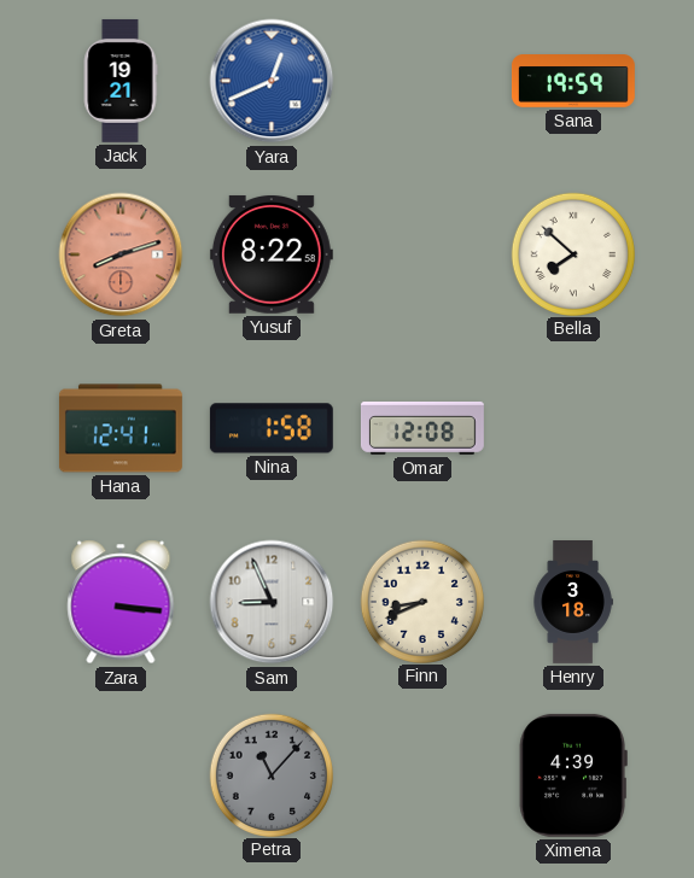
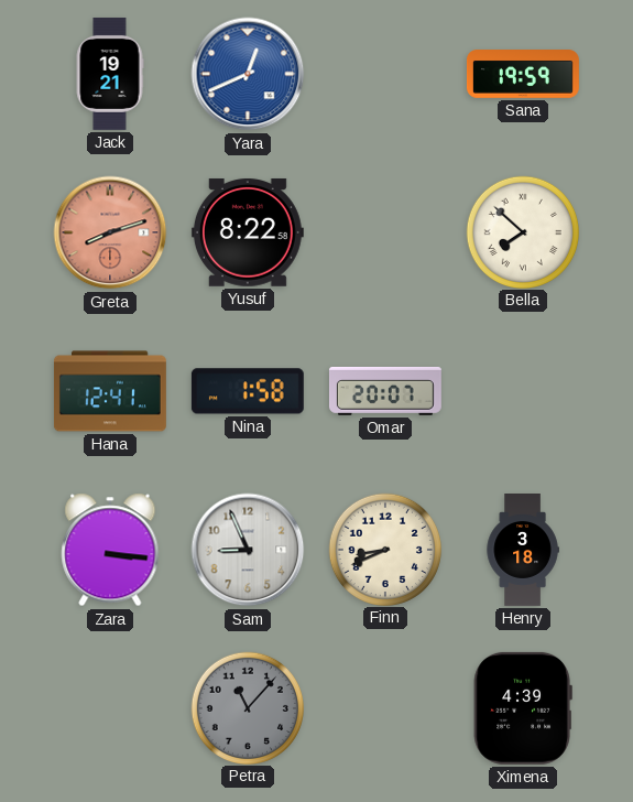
Omar: 12:08 -> 20:07
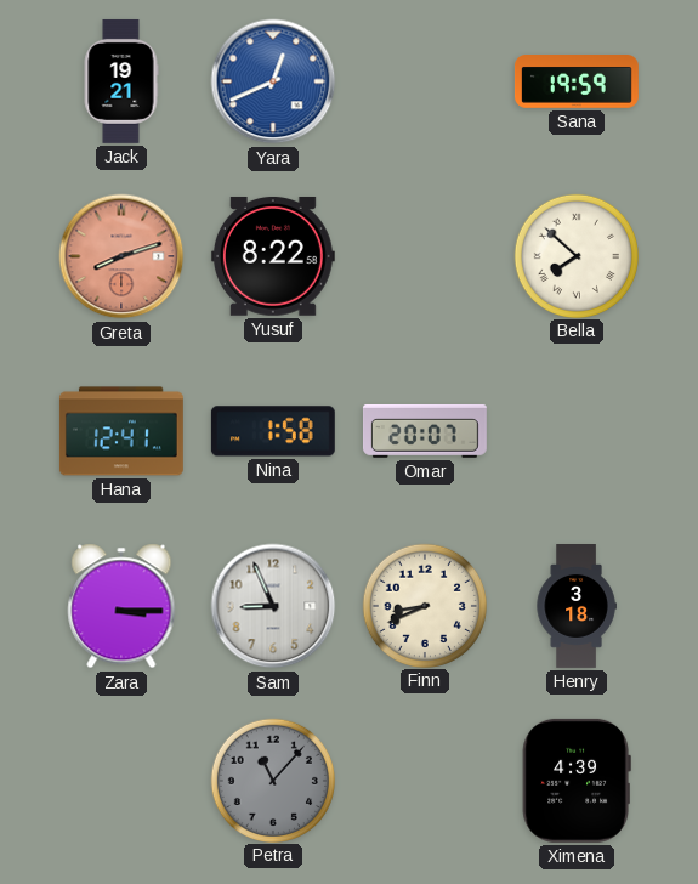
Zara: 3:16 -> 3:15
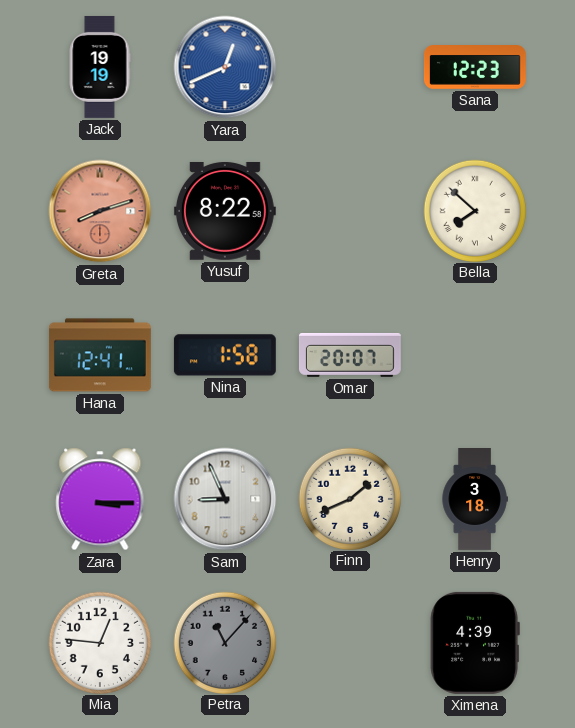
Jack: 19:21 -> 19:19
Sana: 19:59 -> 12:23
Finn: 8:41 -> 1:41
Mia: none -> 12:46
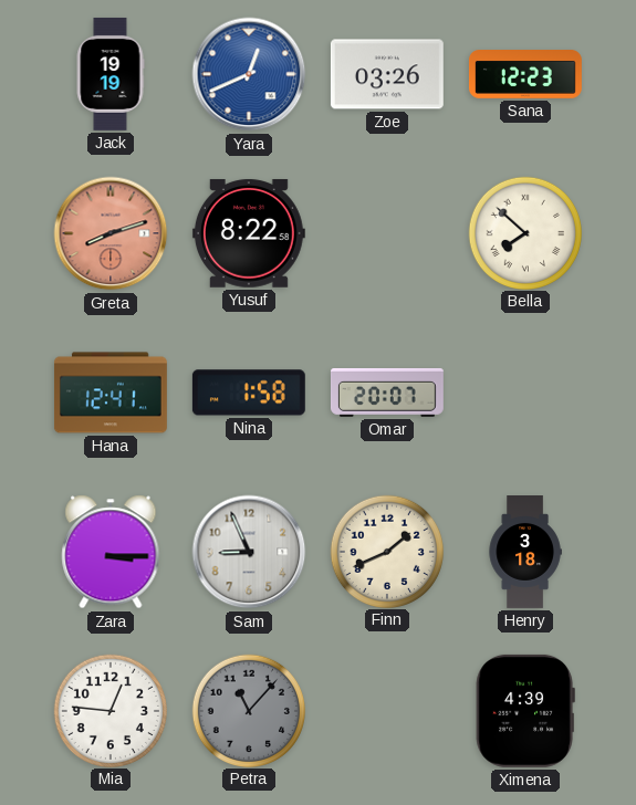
Zoe: none -> 03:26
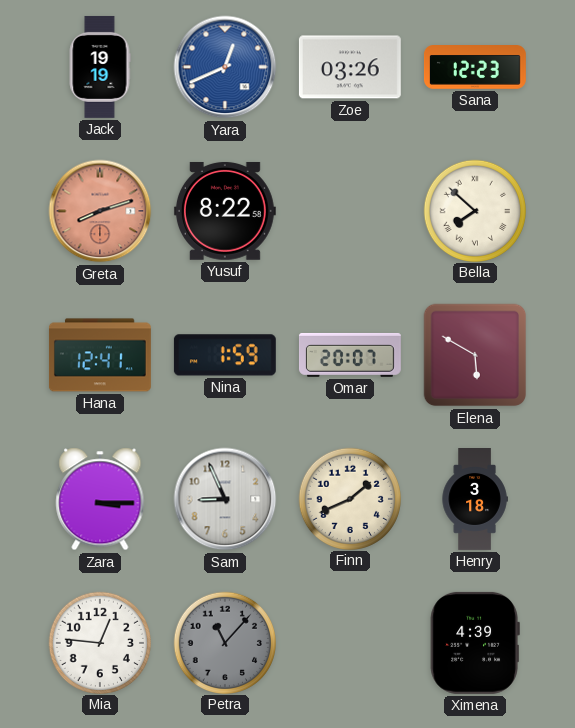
Nina: 1:58 -> 1:59
Elena: none -> 5:50
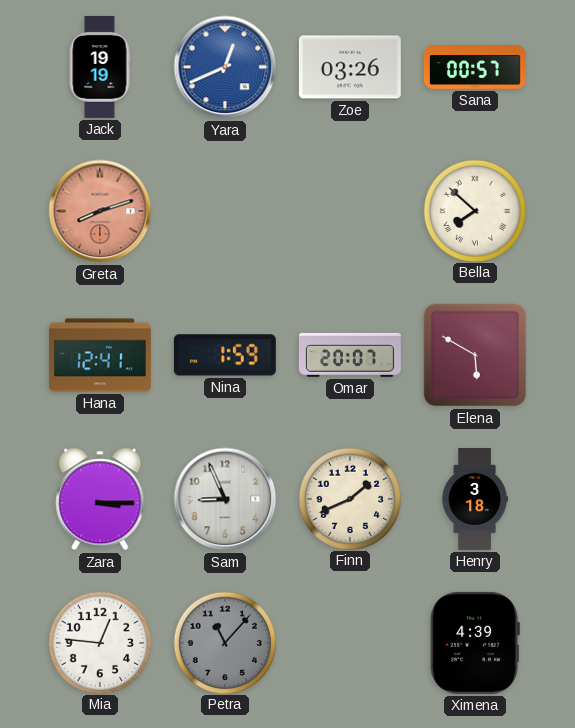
Sana: 12:23 -> 00:57
Yusuf: 8:22 -> none
